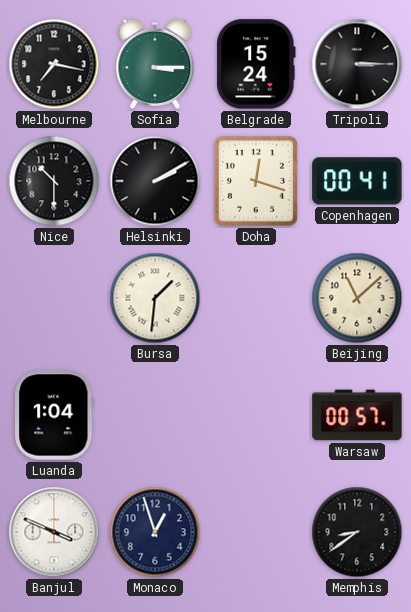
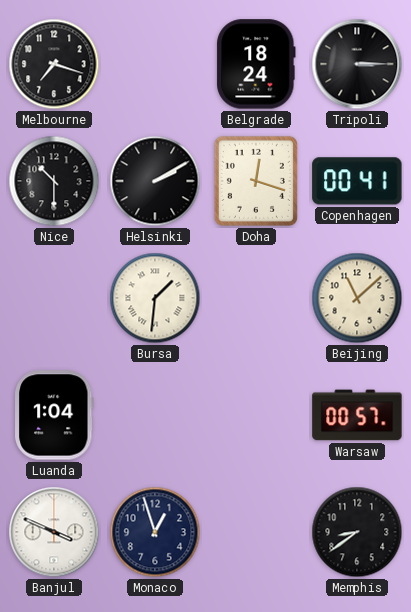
Melbourne: 7:17 -> 7:18
Sofia: 3:15 -> none
Belgrade: 15:24 -> 18:24
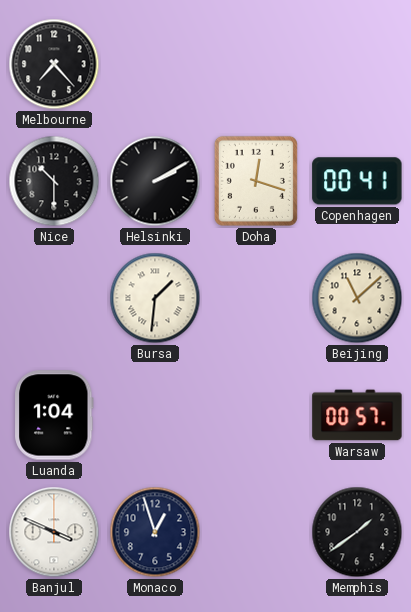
Melbourne: 7:18 -> 7:23
Belgrade: 18:24 -> none
Tripoli: 3:15 -> none
Memphis: 8:39 -> 1:39
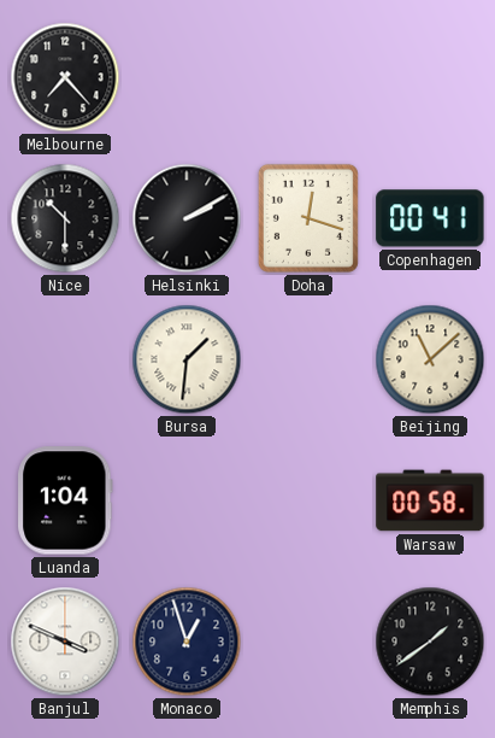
Warsaw: 00:57 -> 00:58
